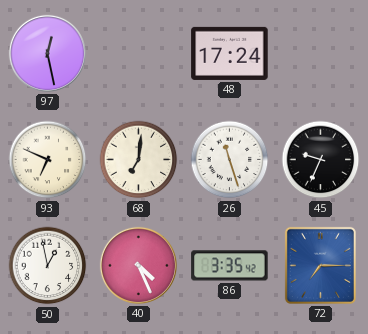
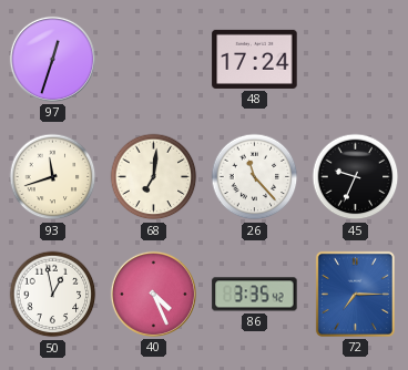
97: 12:28 -> 12:33
93: 6:49 -> 11:42
26: 11:27 -> 11:23
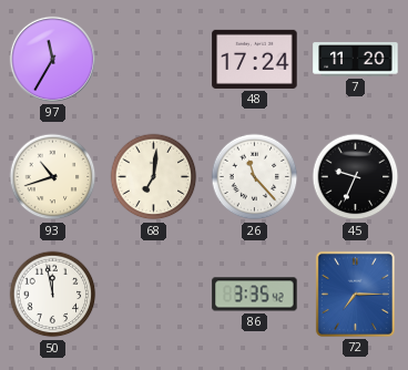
97: 12:33 -> 11:35
7: none -> 11:20
93: 11:42 -> 10:42
50: 12:58 -> 11:58
40: 4:26 -> none
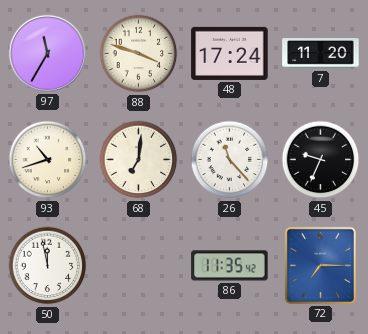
88: none -> 3:48
86: 3:35 -> 11:35
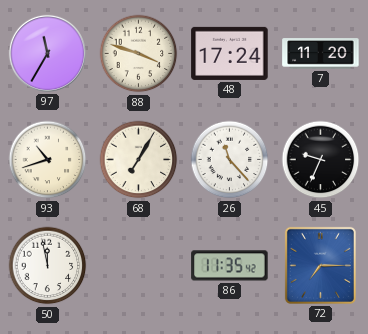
68: 7:01 -> 7:05
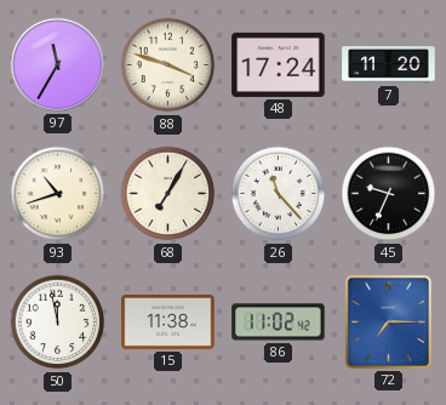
15: none -> 11:38
86: 11:35 -> 11:02
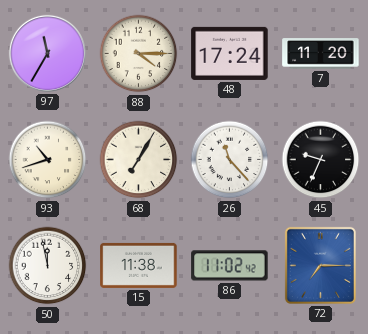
88: 3:48 -> 4:15
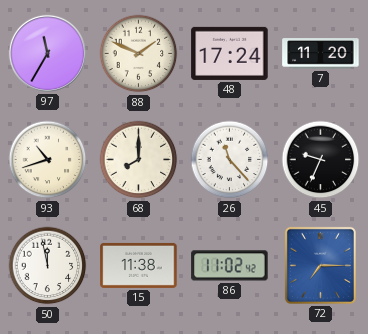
88: 4:15 -> 1:49
68: 7:05 -> 8:00
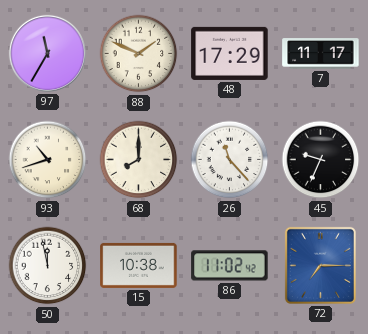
48: 17:24 -> 17:29
7: 11:20 -> 11:17
15: 11:38 -> 10:38
